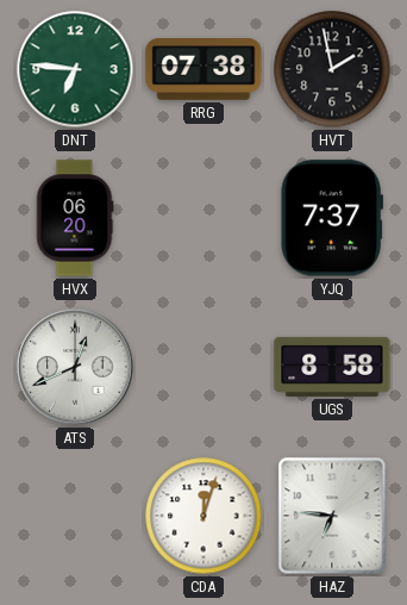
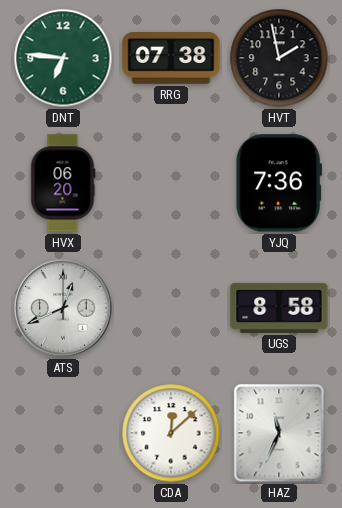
YJQ: 7:37 -> 7:36
CDA: 12:03 -> 12:08
HAZ: 6:46 -> 11:34
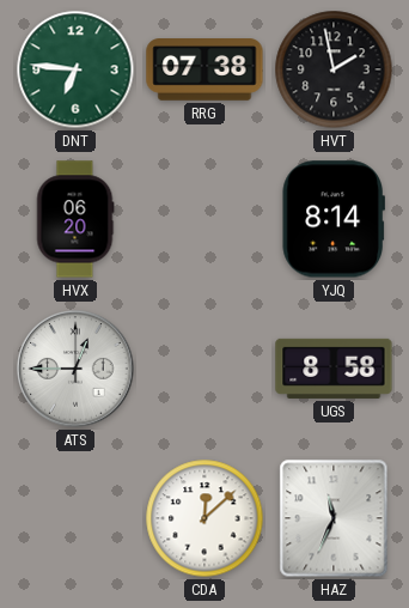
YJQ: 7:36 -> 8:14
ATS: 12:41 -> 12:45
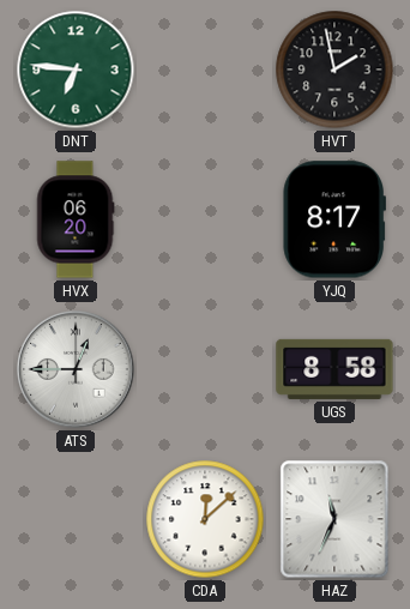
RRG: 07:38 -> none
YJQ: 8:14 -> 8:17
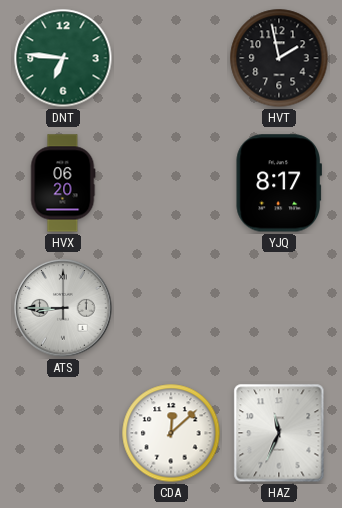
ATS: 12:45 -> 8:45
UGS: 8:58 -> none
